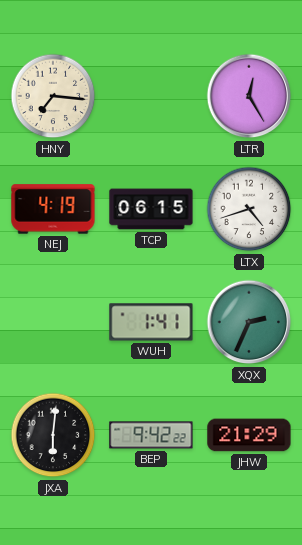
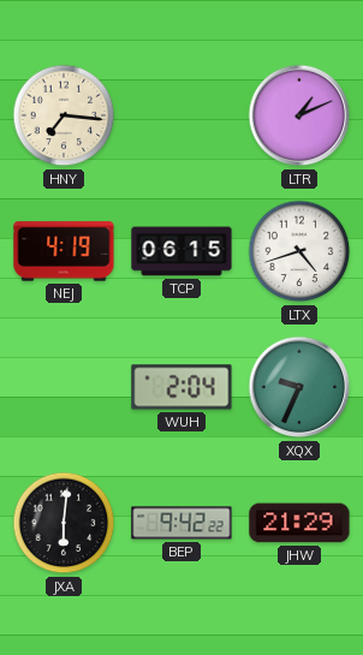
LTR: 12:25 -> 1:11
WUH: 1:41 -> 2:04
XQX: 2:34 -> 9:34
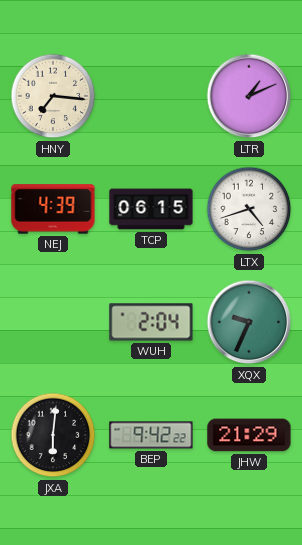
NEJ: 4:19 -> 4:39
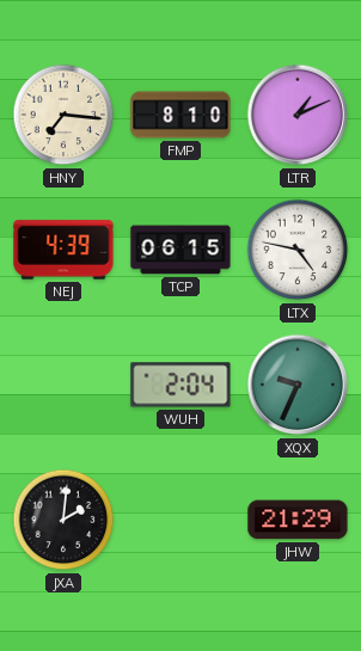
FMP: none -> 8:10
LTX: 4:42 -> 4:47
JXA: 6:01 -> 2:01
BEP: 9:42 -> none
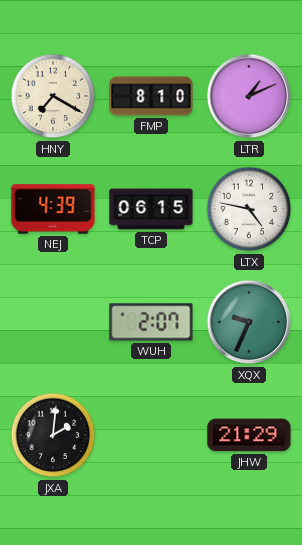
HNY: 7:16 -> 7:20
WUH: 2:04 -> 2:07
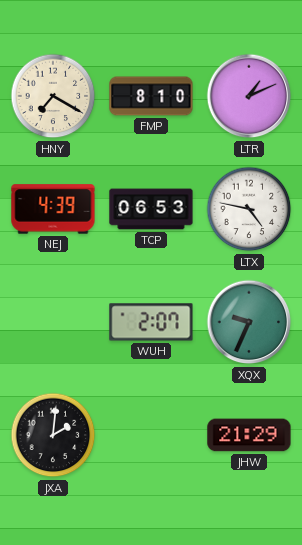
TCP: 06:15 -> 06:53
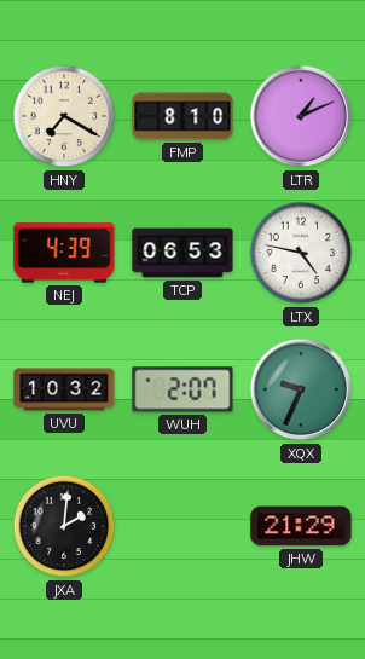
UVU: none -> 10:32
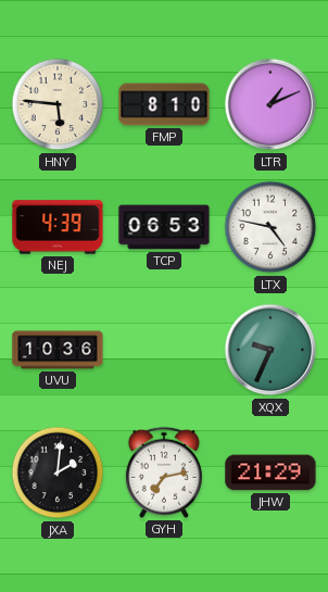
HNY: 7:20 -> 5:46
UVU: 10:32 -> 10:36
WUH: 2:07 -> none
GYH: none -> 7:13
